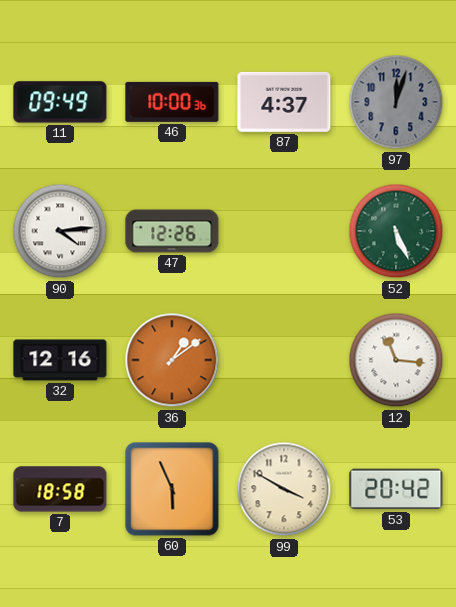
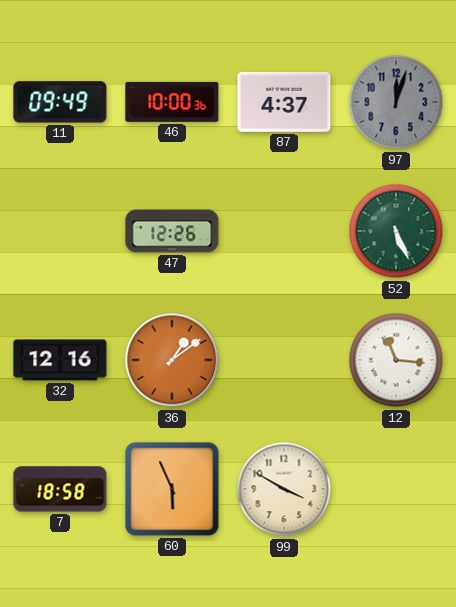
90: 4:14 -> none
53: 20:42 -> none
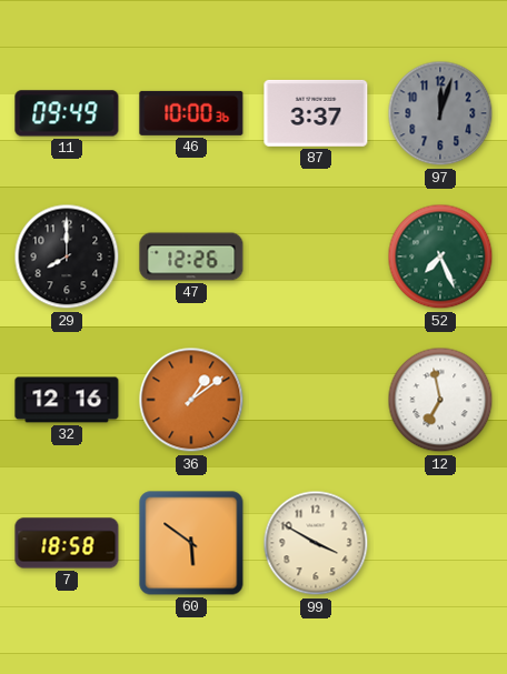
87: 4:37 -> 3:37
29: none -> 8:00
52: 5:26 -> 7:26
12: 11:16 -> 6:58
60: 5:56 -> 5:51
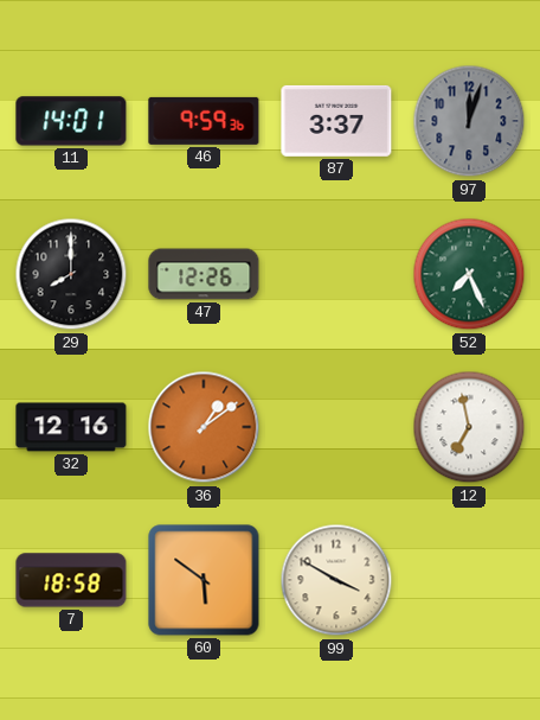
11: 09:49 -> 14:01
46: 10:00 -> 9:59
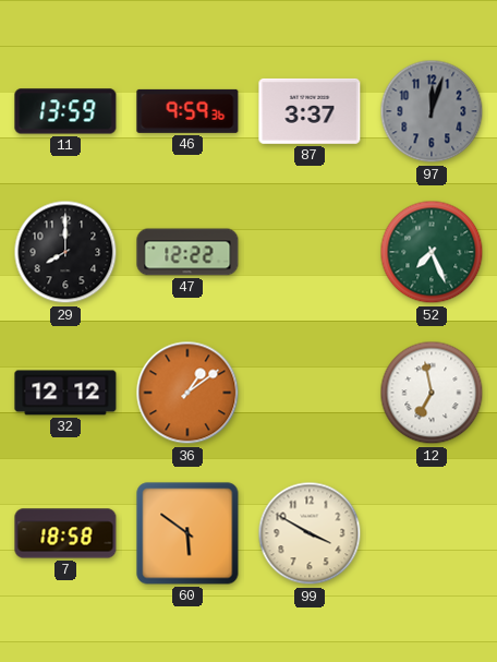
11: 14:01 -> 13:59
47: 12:26 -> 12:22
32: 12:16 -> 12:12
